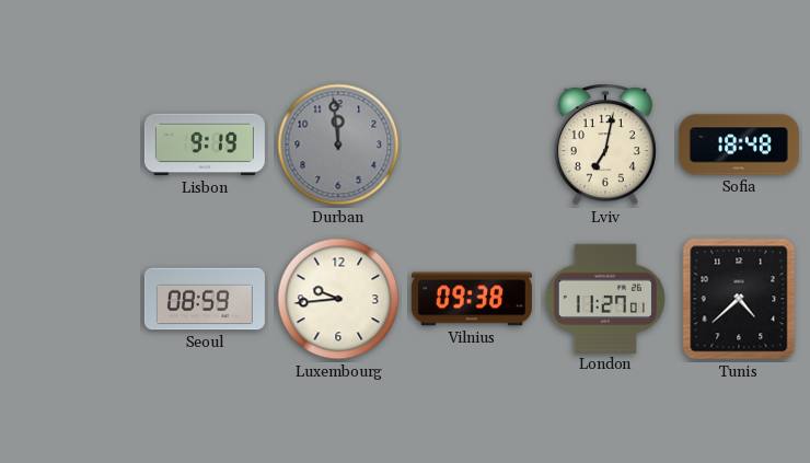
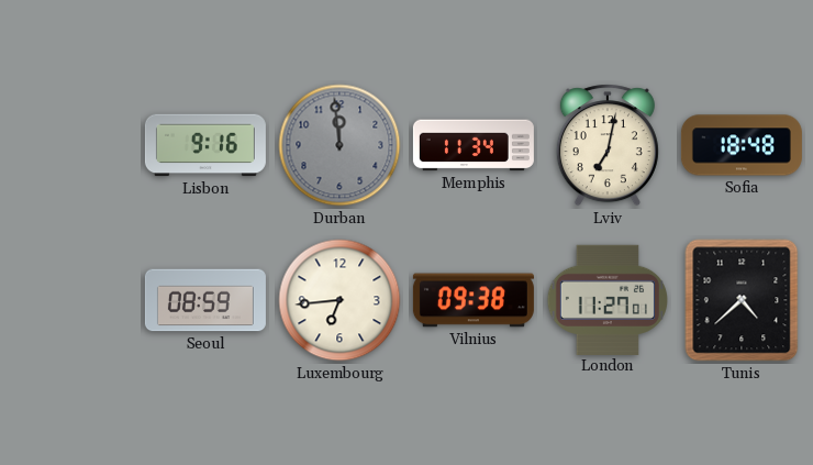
Lisbon: 9:19 -> 9:16
Memphis: none -> 11:34
Luxembourg: 9:44 -> 6:44
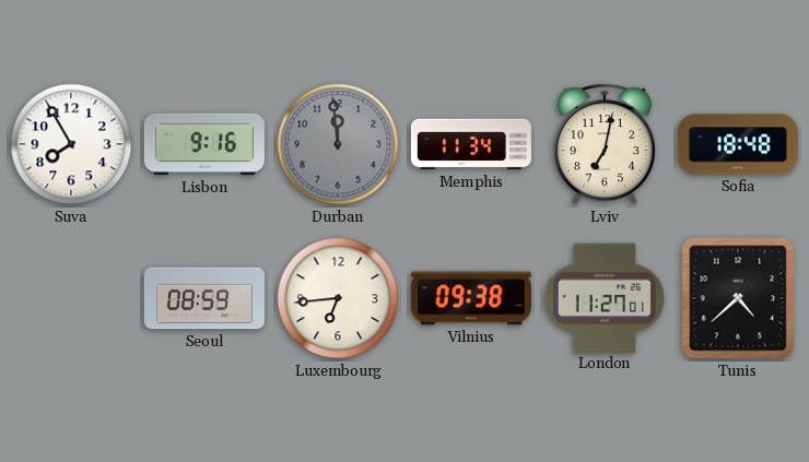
Suva: none -> 7:55
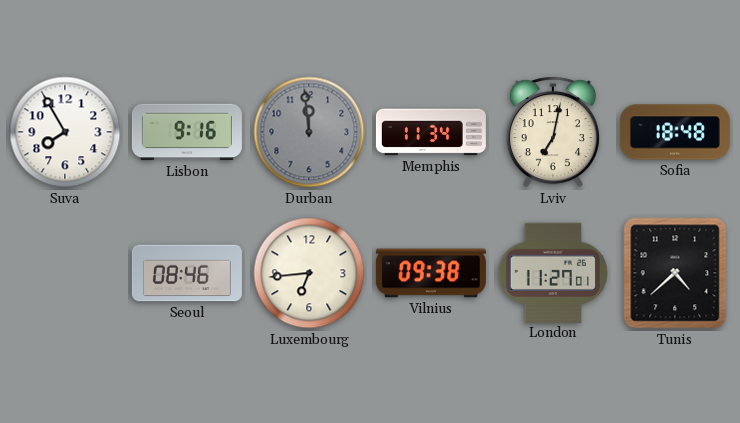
Seoul: 08:59 -> 08:46
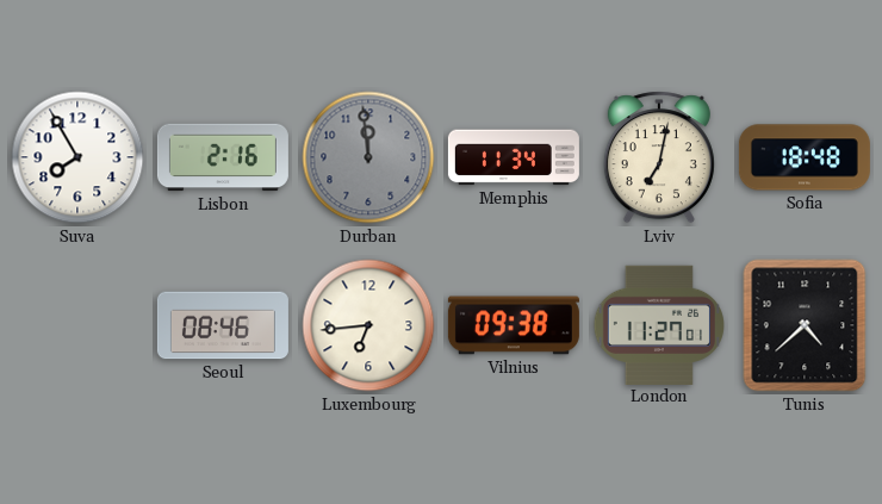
Lisbon: 9:16 -> 2:16
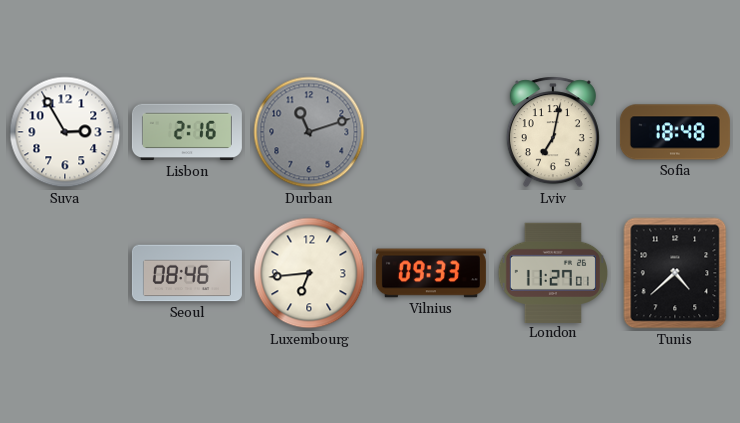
Suva: 7:55 -> 2:55
Durban: 11:59 -> 11:12
Memphis: 11:34 -> none
Vilnius: 09:38 -> 09:33
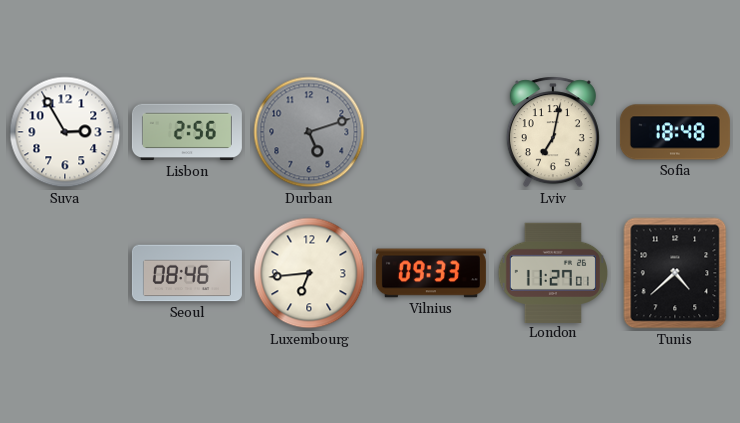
Lisbon: 2:16 -> 2:56
Durban: 11:12 -> 5:12
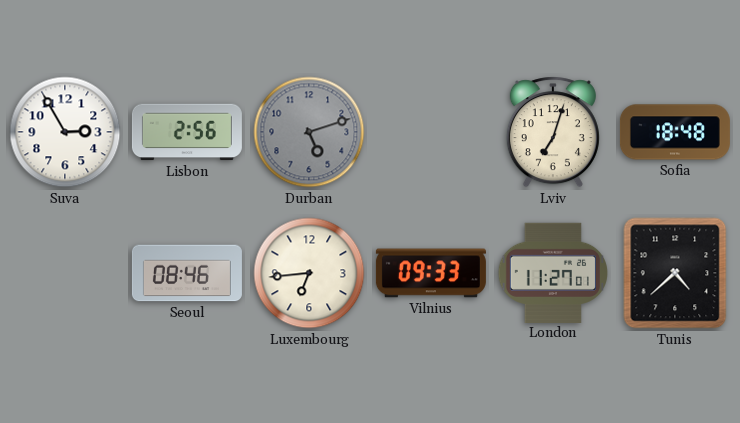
Lviv: 7:02 -> 7:03
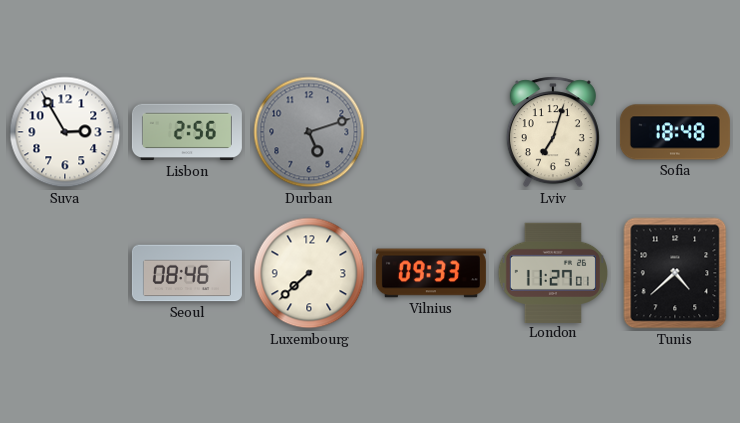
Luxembourg: 6:44 -> 7:38
